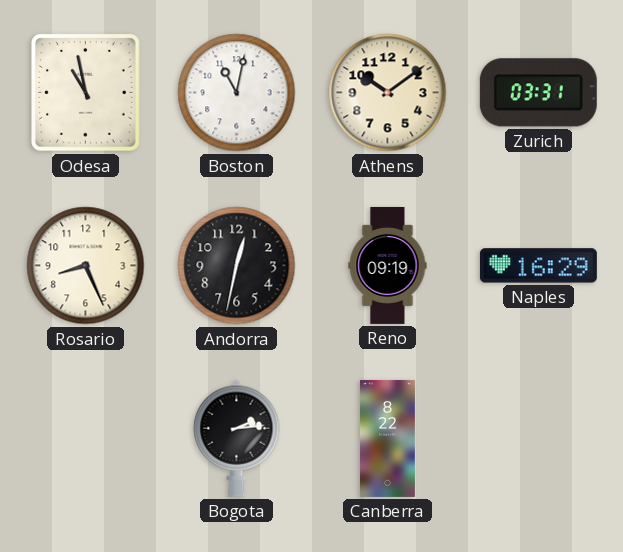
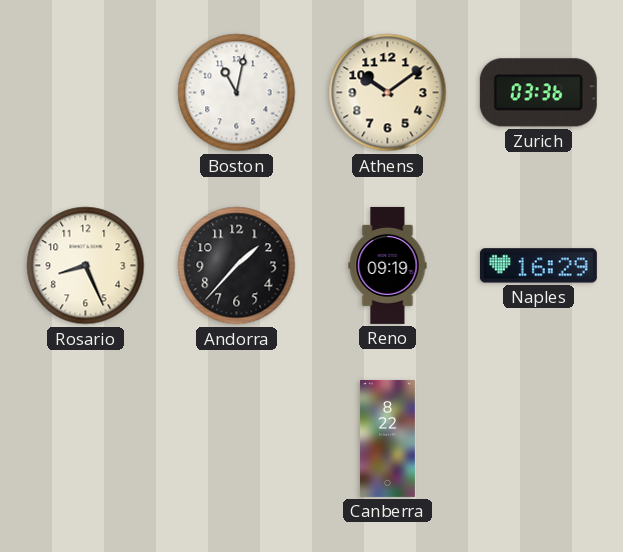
Odesa: 10:58 -> none
Zurich: 03:31 -> 03:36
Andorra: 12:32 -> 1:37
Bogota: 2:14 -> none
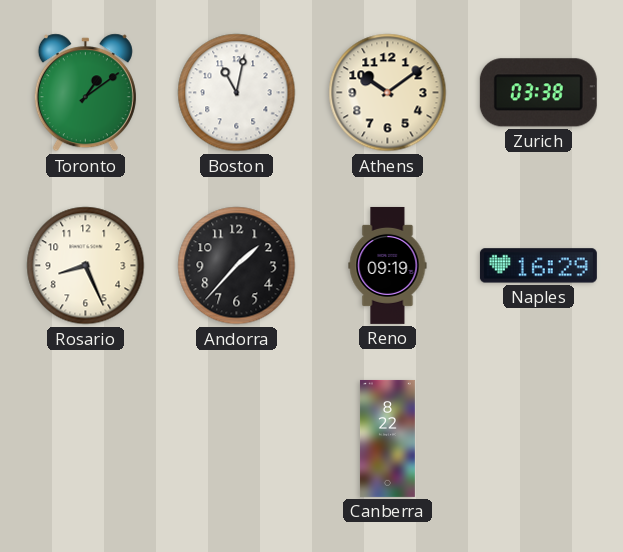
Toronto: none -> 1:09
Zurich: 03:36 -> 03:38
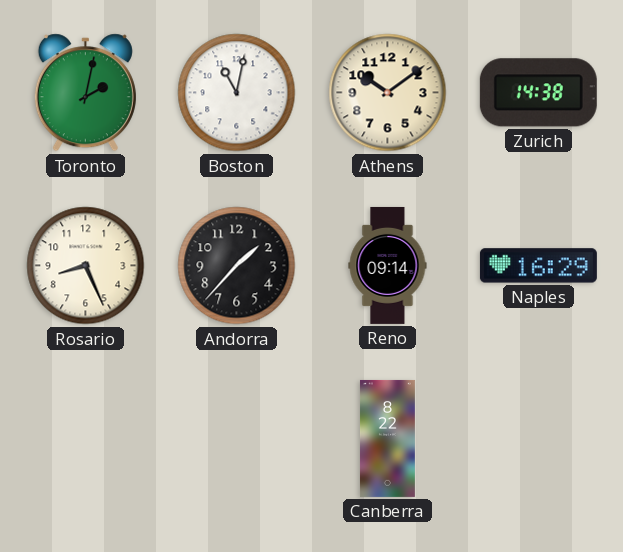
Toronto: 1:09 -> 2:02
Zurich: 03:38 -> 14:38
Reno: 09:19 -> 09:14
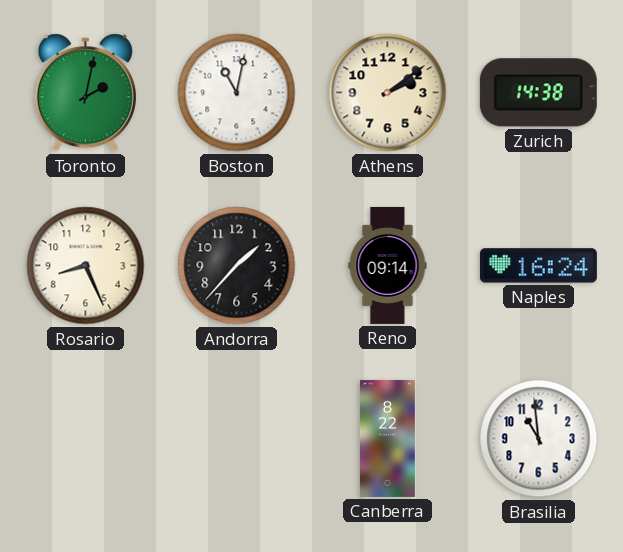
Athens: 10:09 -> 2:09
Naples: 16:29 -> 16:24
Brasilia: none -> 10:59
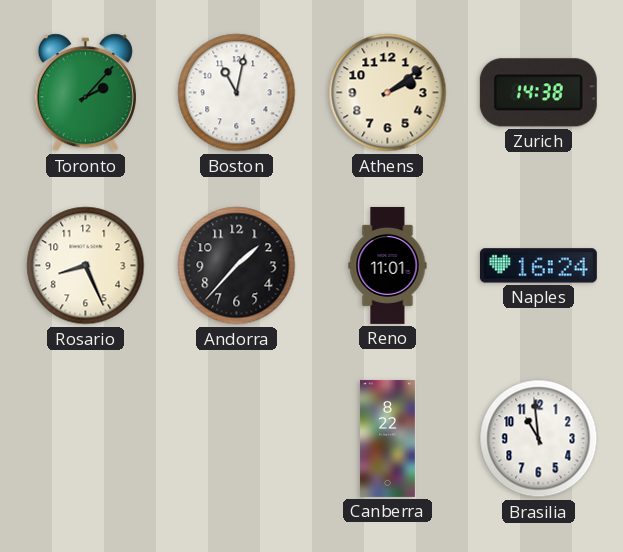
Toronto: 2:02 -> 2:07
Reno: 09:14 -> 11:01
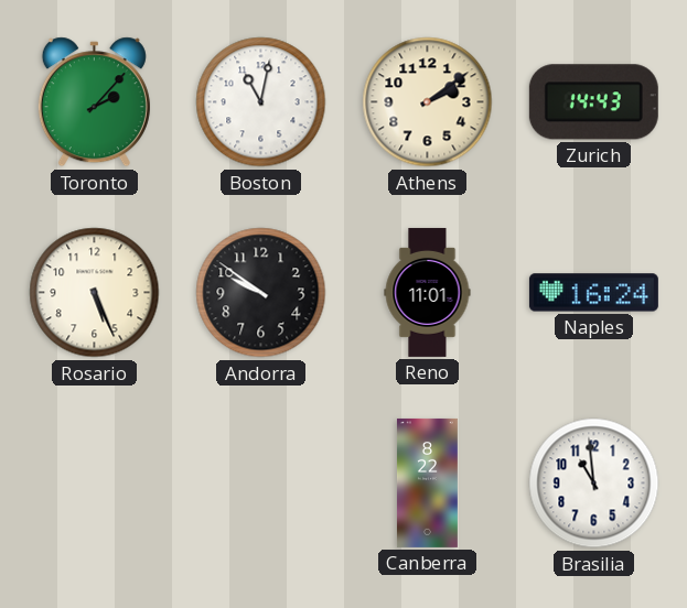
Zurich: 14:38 -> 14:43
Rosario: 8:26 -> 5:26
Andorra: 1:37 -> 9:51
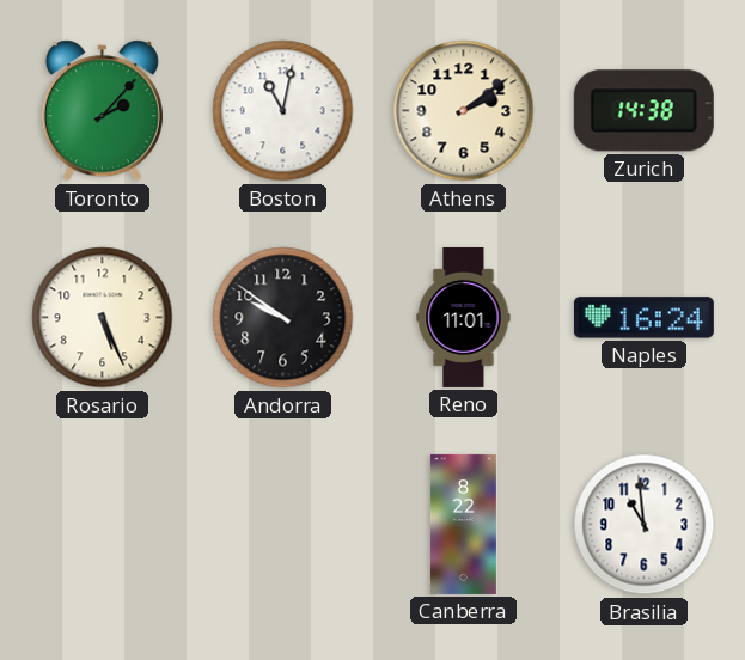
Zurich: 14:43 -> 14:38
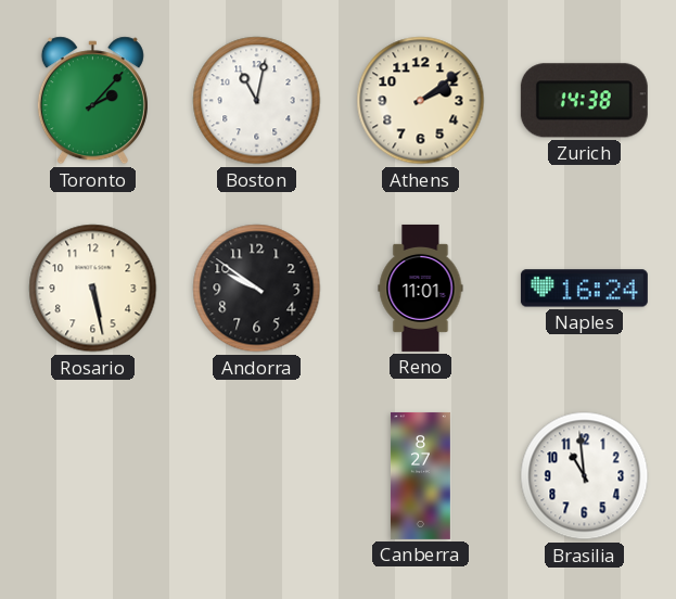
Rosario: 5:26 -> 5:28
Canberra: 8:22 -> 8:27
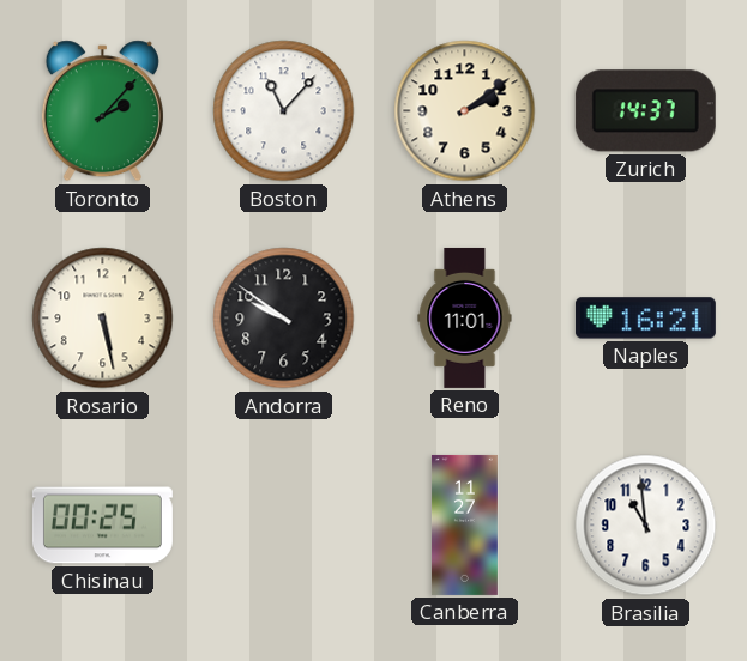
Boston: 11:02 -> 11:07
Zurich: 14:38 -> 14:37
Naples: 16:24 -> 16:21
Chisinau: none -> 00:25
Canberra: 8:27 -> 11:27
